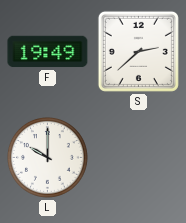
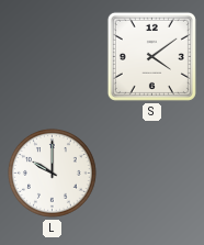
F: 19:49 -> none
S: 2:38 -> 4:09
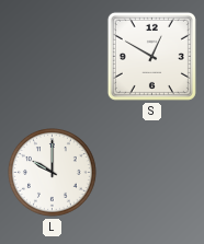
S: 4:09 -> 12:50
